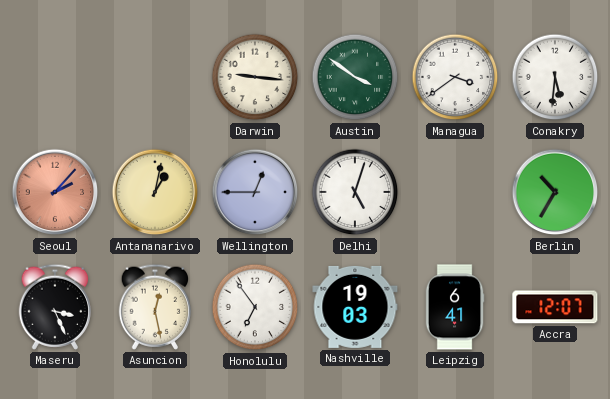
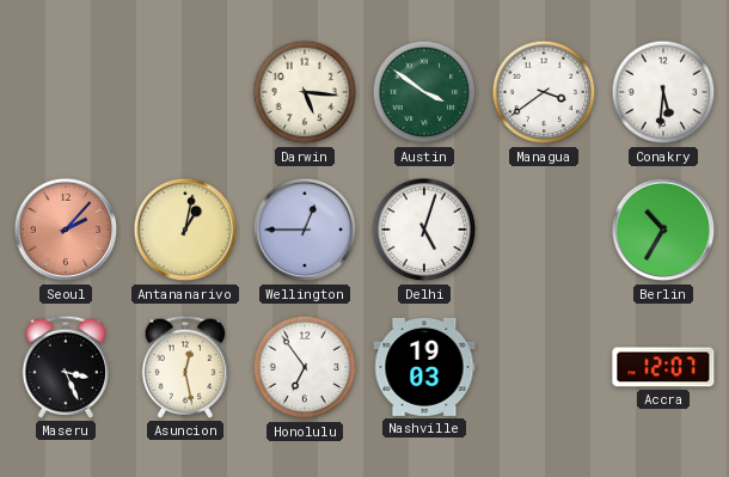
Darwin: 9:16 -> 5:16
Leipzig: 6:41 -> none
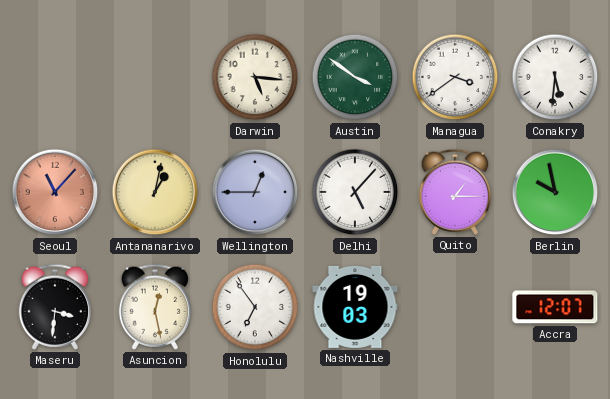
Seoul: 2:07 -> 11:07
Delhi: 5:03 -> 5:07
Quito: none -> 1:15
Berlin: 10:35 -> 9:58
Maseru: 3:26 -> 3:31
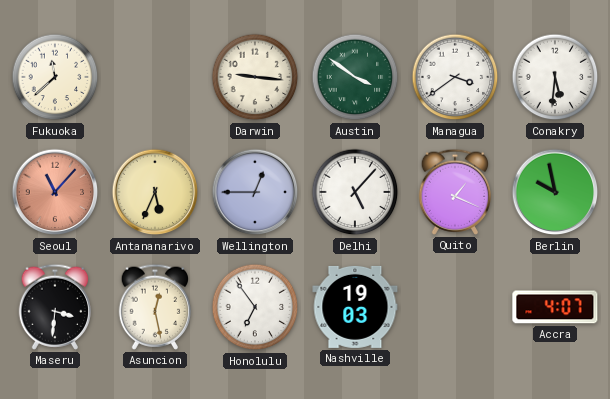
Fukuoka: none -> 11:38
Darwin: 5:16 -> 9:16
Antananarivo: 1:02 -> 5:34
Quito: 1:15 -> 1:19
Accra: 12:07 -> 4:07
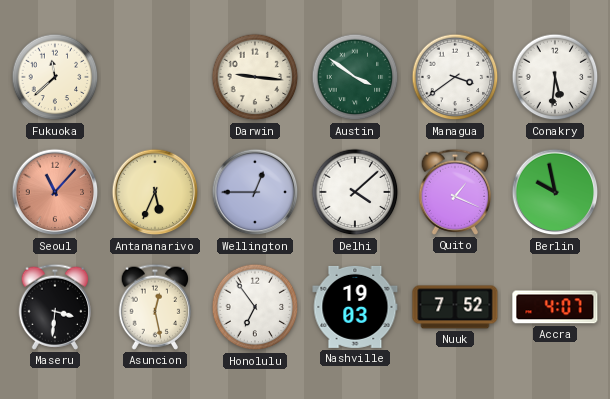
Delhi: 5:07 -> 4:08
Nuuk: none -> 7:52
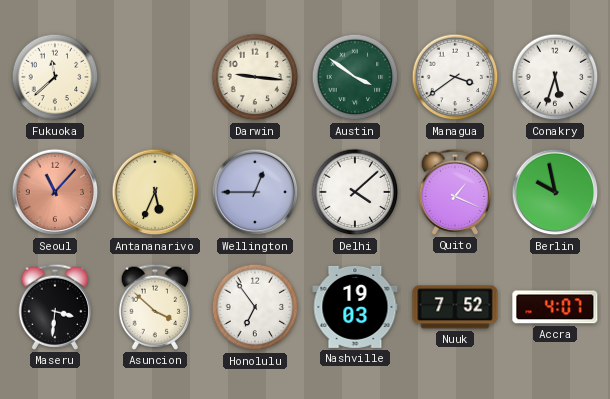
Conakry: 5:31 -> 5:33
Asuncion: 12:28 -> 3:52
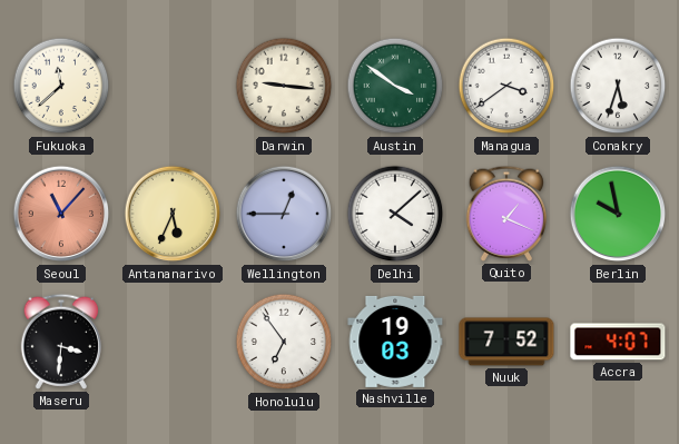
Asuncion: 3:52 -> none
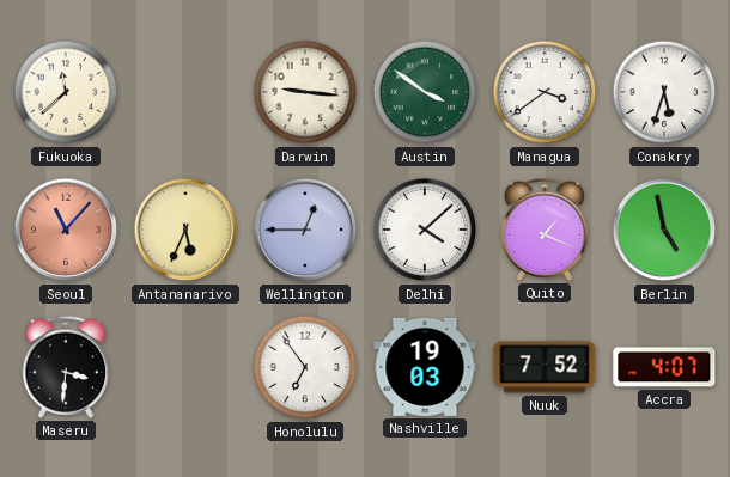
Berlin: 9:58 -> 4:58
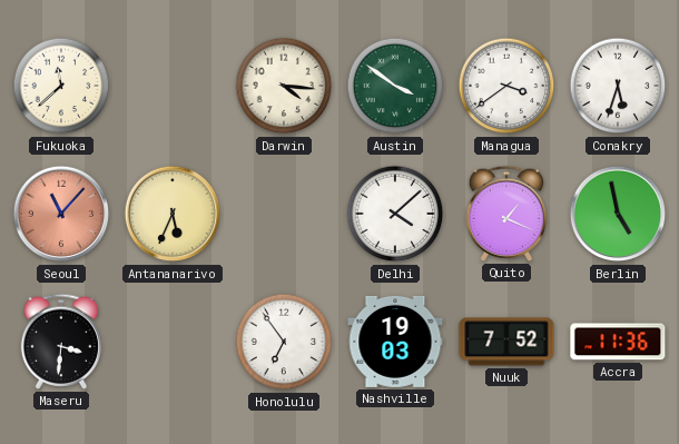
Darwin: 9:16 -> 4:16
Wellington: 12:45 -> none
Accra: 4:07 -> 11:36
